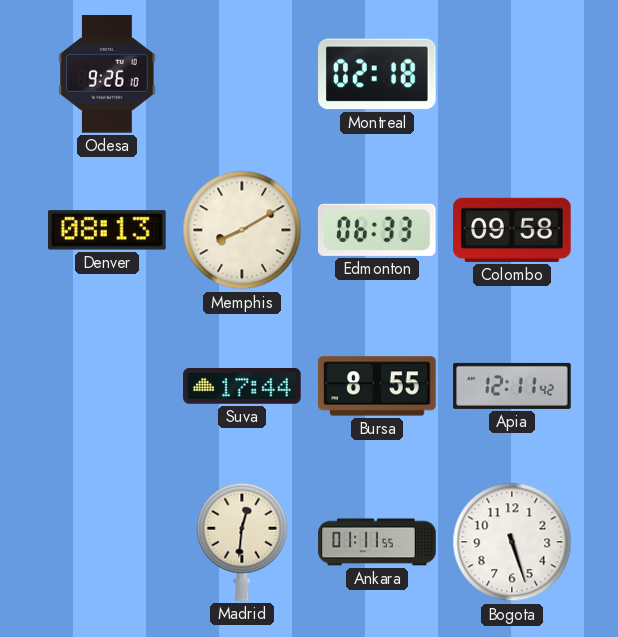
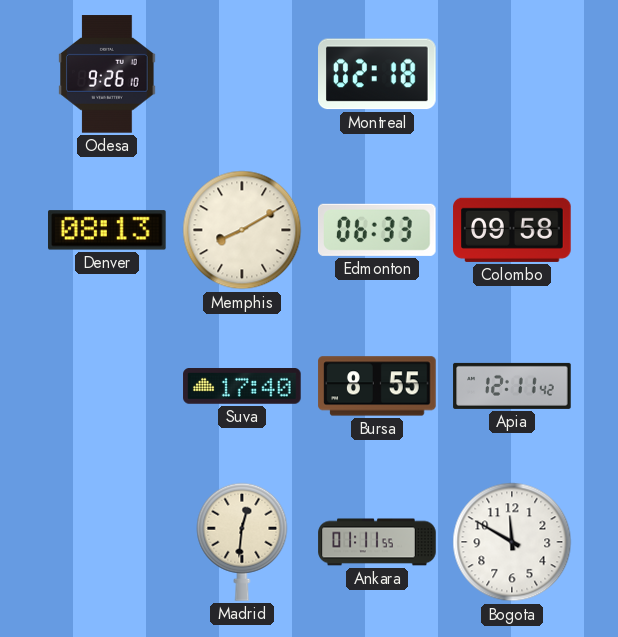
Suva: 17:44 -> 17:40
Bogota: 5:27 -> 11:50
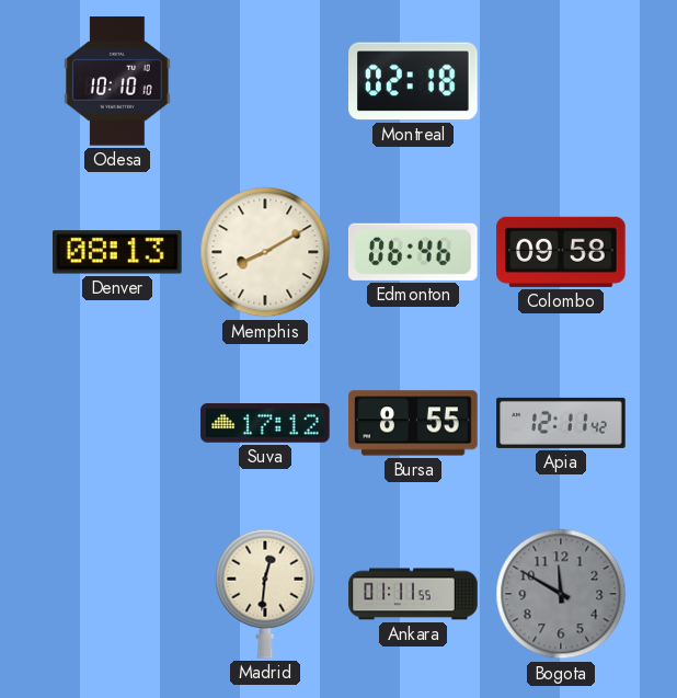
Odesa: 9:26 -> 10:10
Edmonton: 06:33 -> 06:46
Suva: 17:40 -> 17:12
Bogota dial: white -> grey
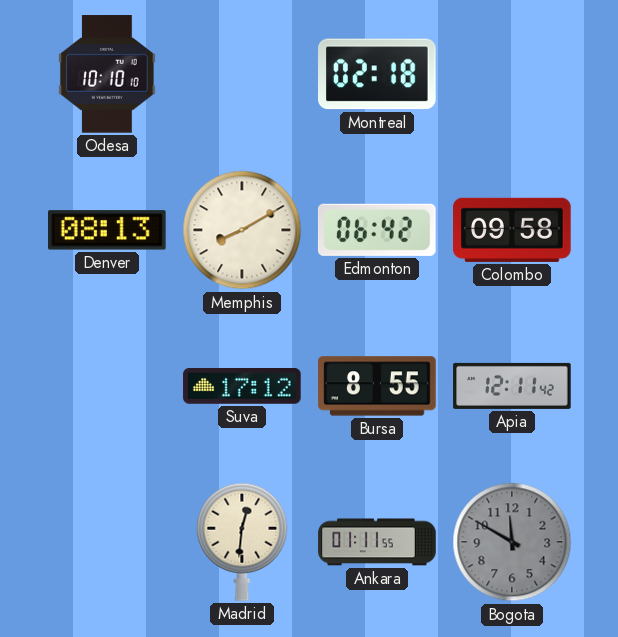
Edmonton: 06:46 -> 06:42
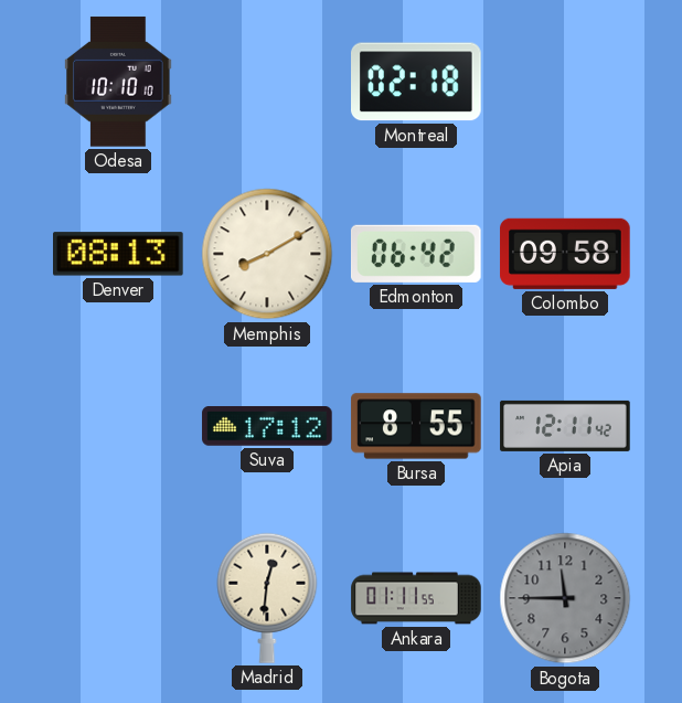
Bogota: 11:50 -> 11:45
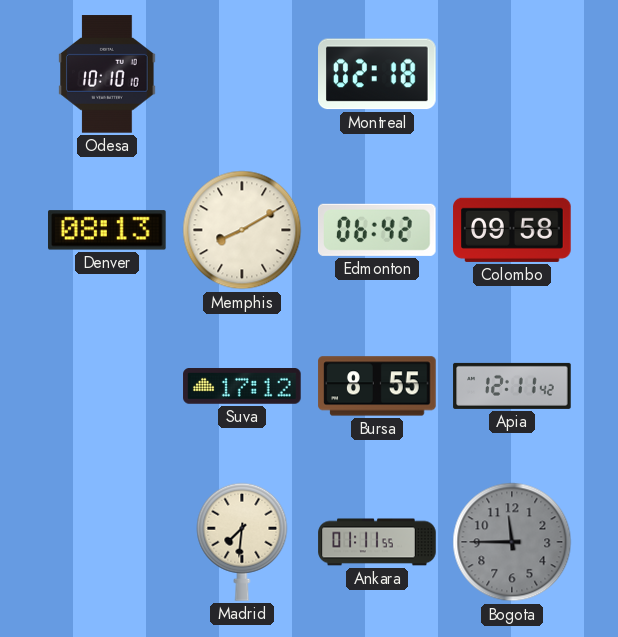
Madrid: 12:31 -> 7:31
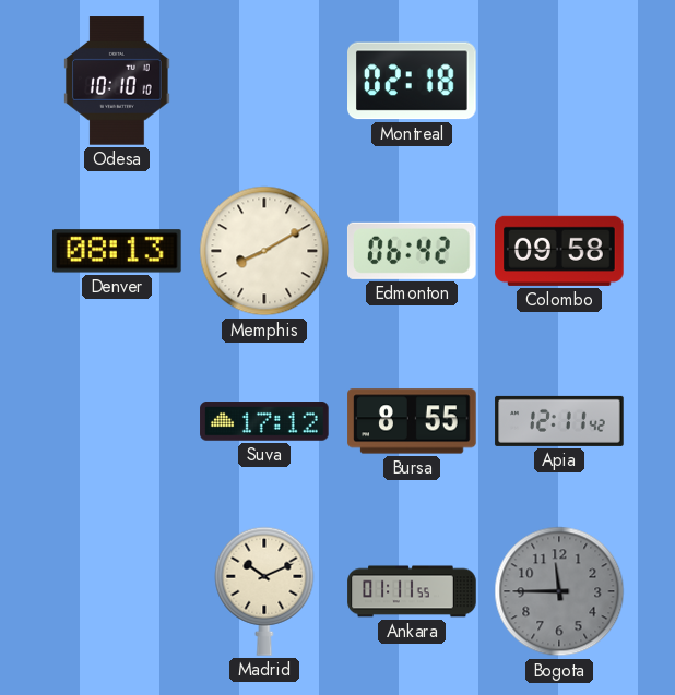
Madrid: 7:31 -> 10:11
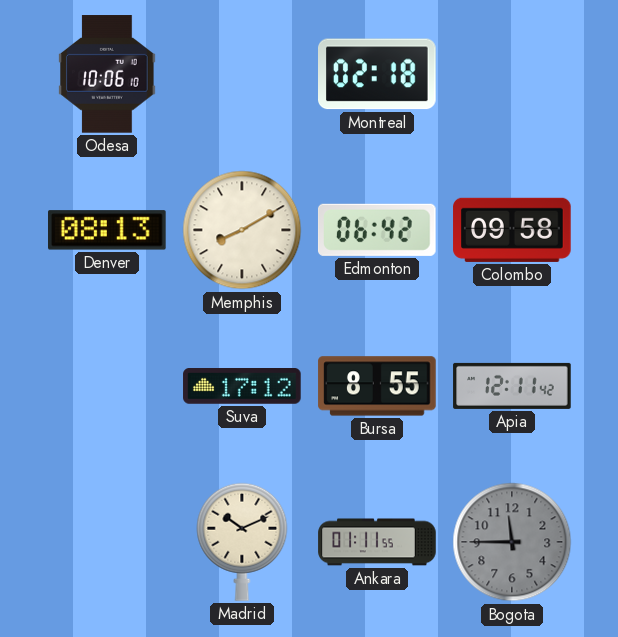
Odesa: 10:10 -> 10:06
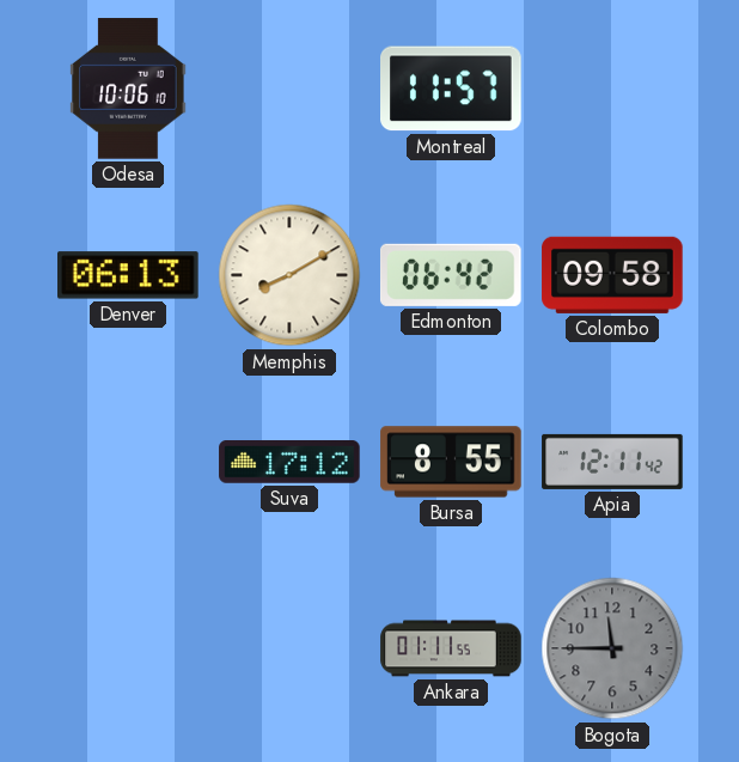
Montreal: 02:18 -> 11:57
Denver: 08:13 -> 06:13
Madrid: 10:11 -> none
